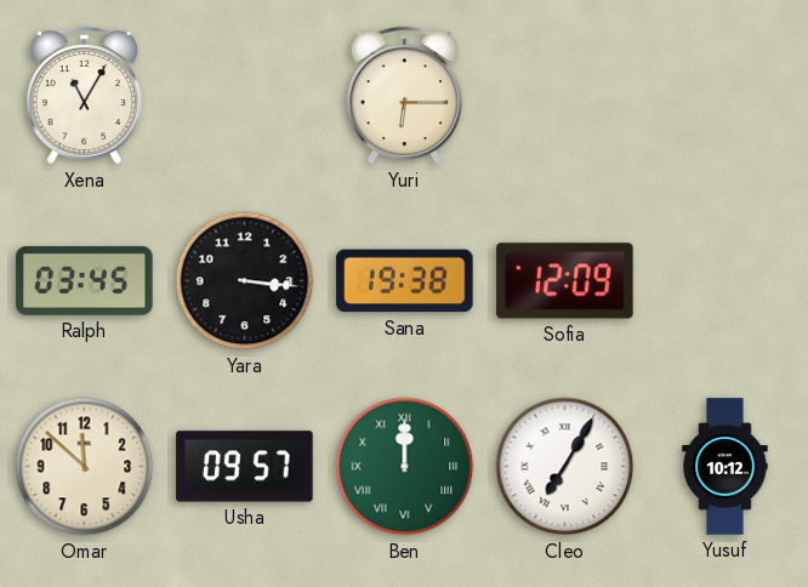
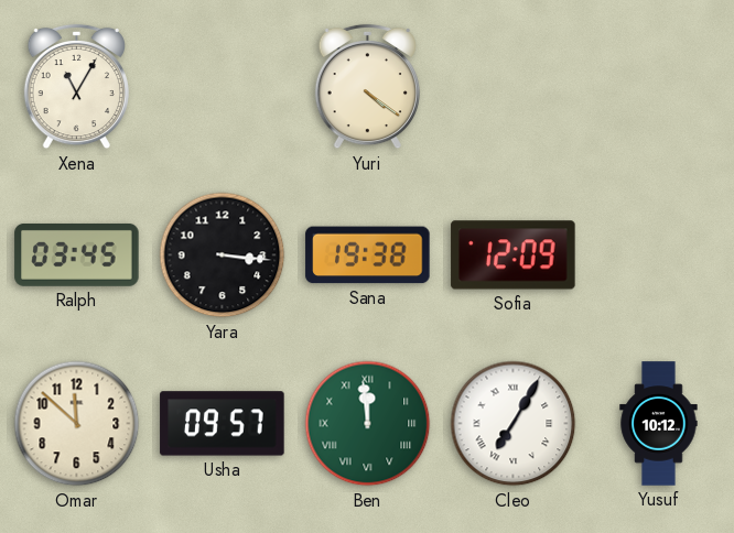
Yuri: 6:15 -> 4:21
Ben: 12:00 -> 11:59
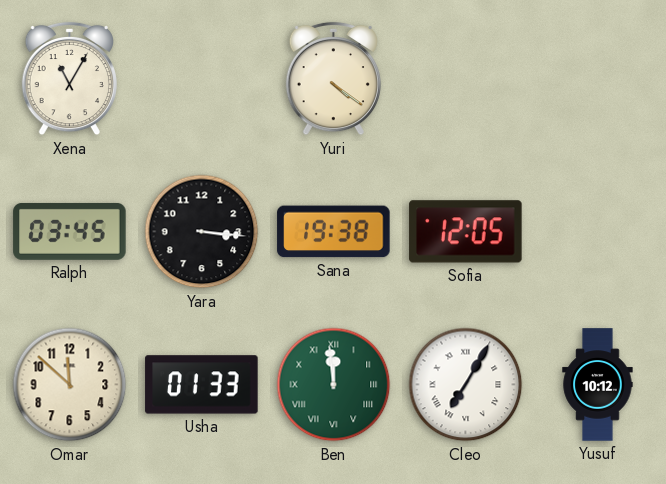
Sofia: 12:09 -> 12:05
Usha: 09:57 -> 01:33
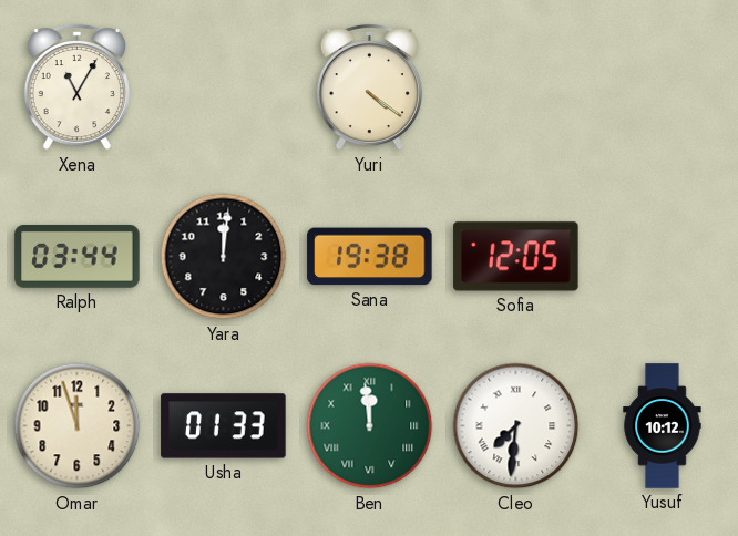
Ralph: 03:45 -> 03:44
Yara: 3:16 -> 12:01
Omar: 11:52 -> 11:57
Cleo: 7:05 -> 7:31
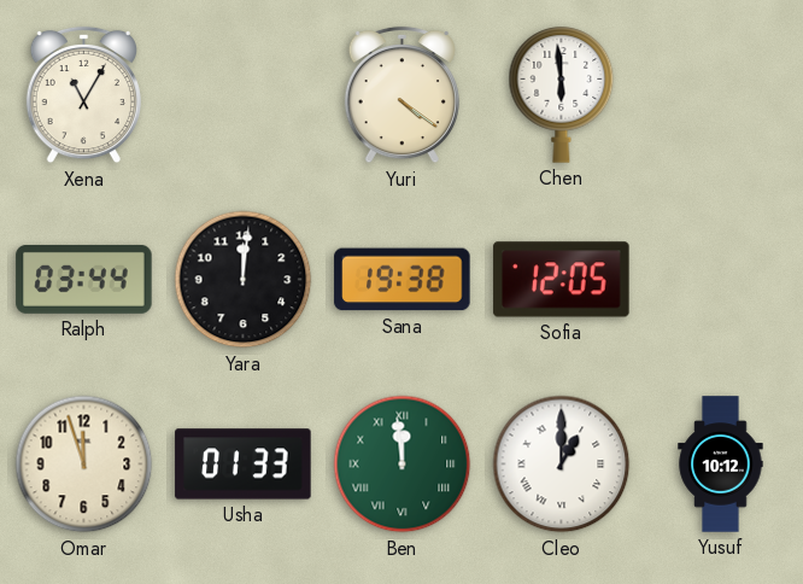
Chen: none -> 5:59
Cleo: 7:31 -> 1:00
